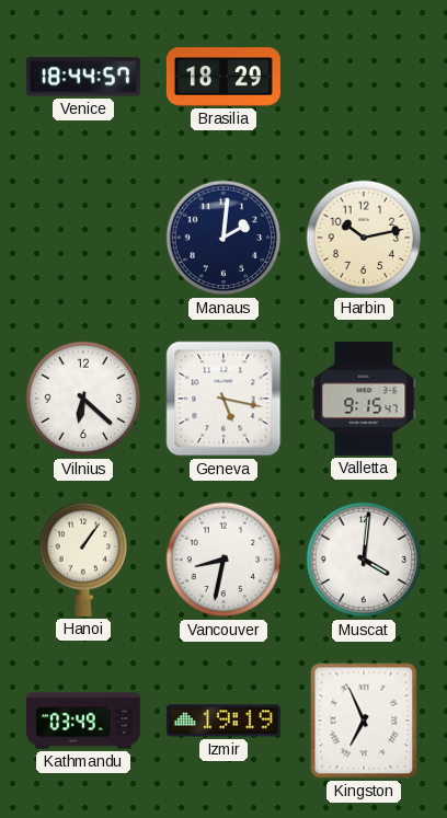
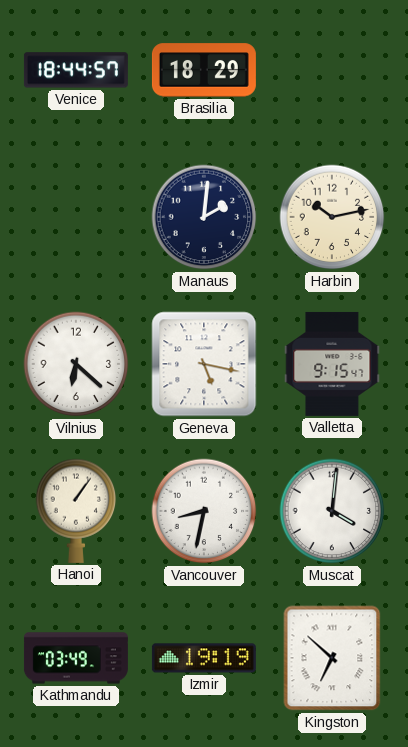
Kingston: 6:56 -> 6:52
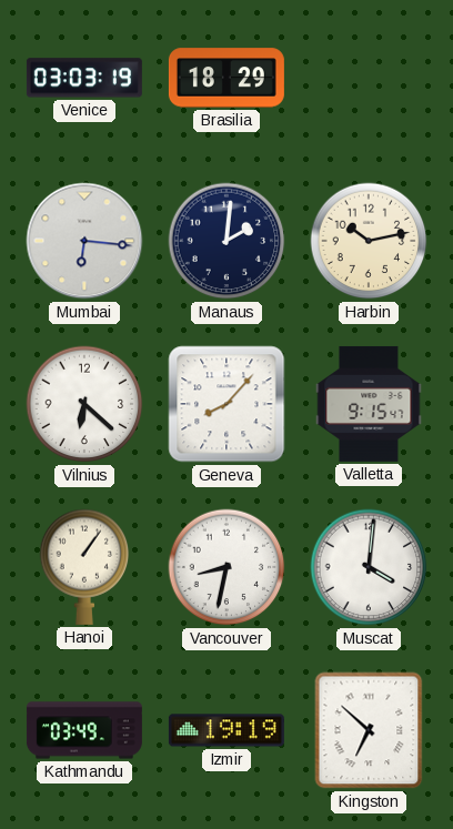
Venice: 18:44 -> 03:03
Mumbai: none -> 6:16
Geneva: 5:17 -> 8:07
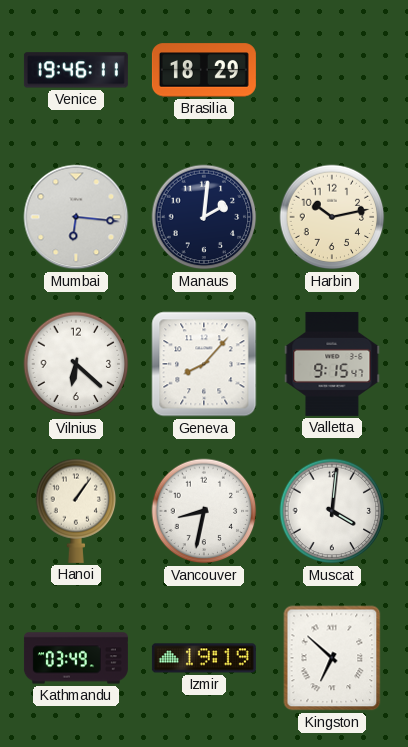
Venice: 03:03 -> 19:46
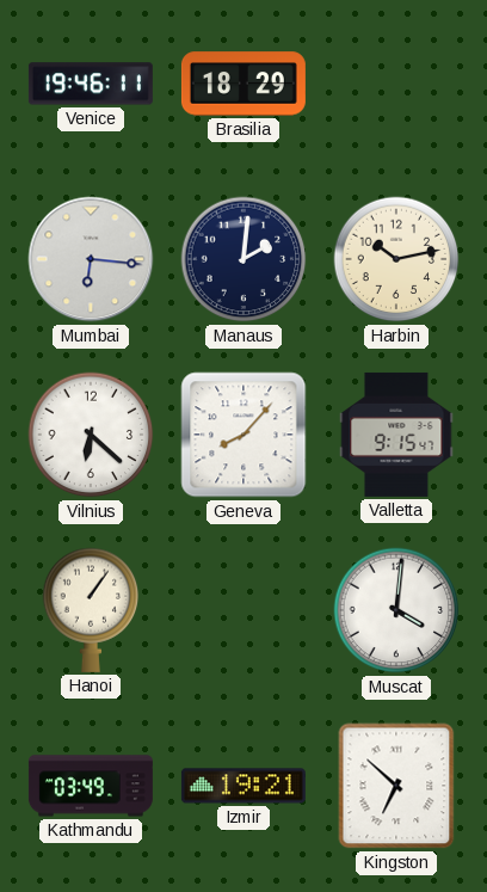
Vancouver: 8:32 -> none
Izmir: 19:19 -> 19:21
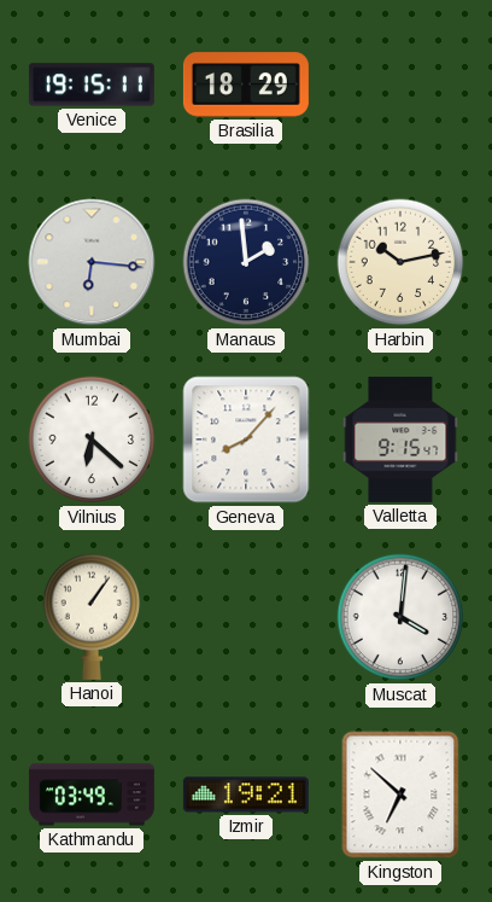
Venice: 19:46 -> 19:15
Manaus: 2:01 -> 1:59
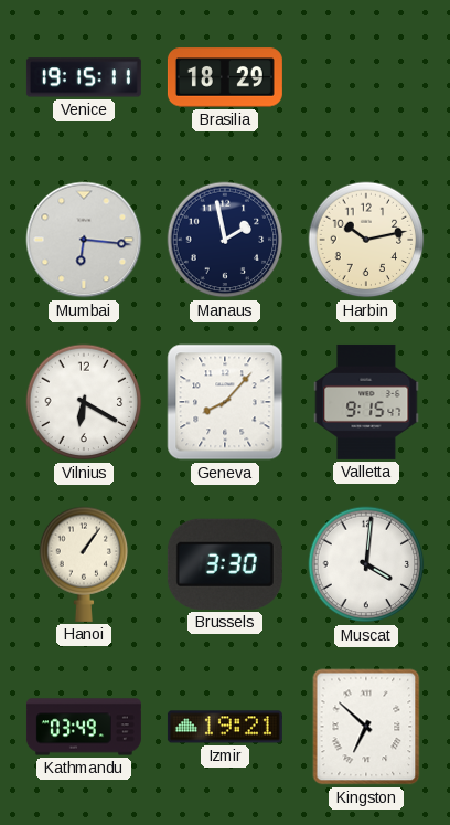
Manaus: 1:59 -> 1:58
Vilnius: 6:22 -> 6:20
Brussels: none -> 3:30
